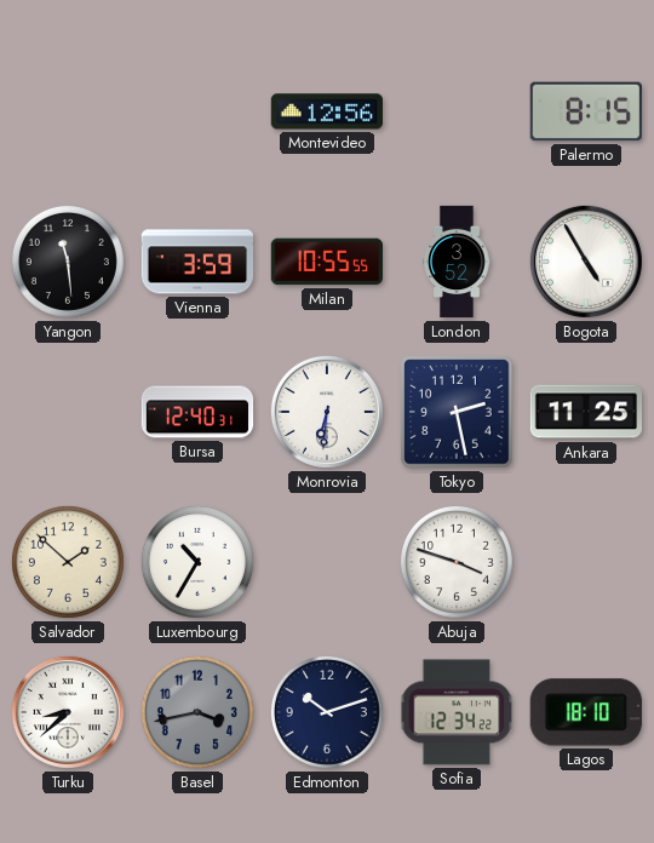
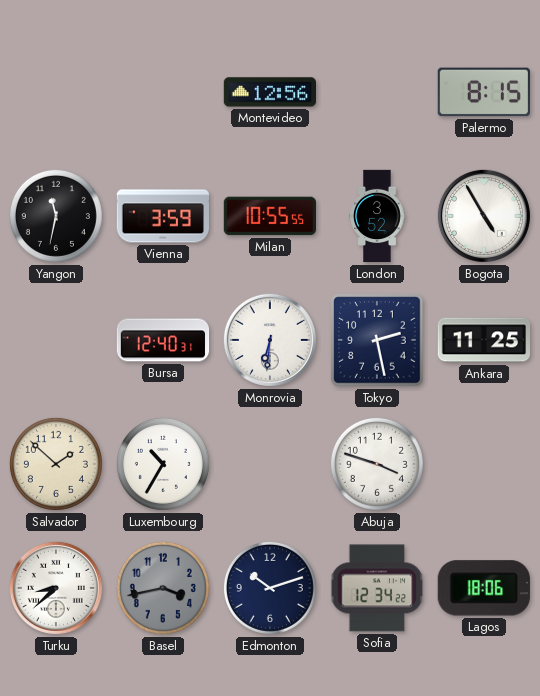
Yangon: 11:29 -> 11:32
Lagos: 18:10 -> 18:06
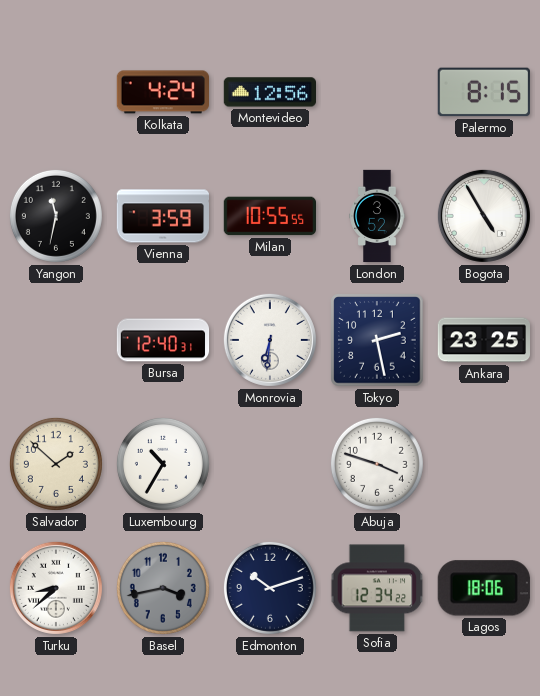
Kolkata: none -> 4:24
Ankara: 11:25 -> 23:25
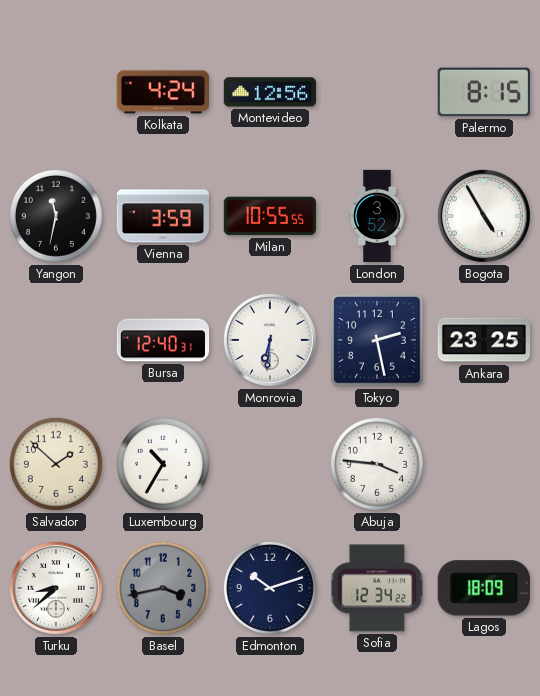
Abuja: 3:48 -> 3:46
Lagos: 18:06 -> 18:09
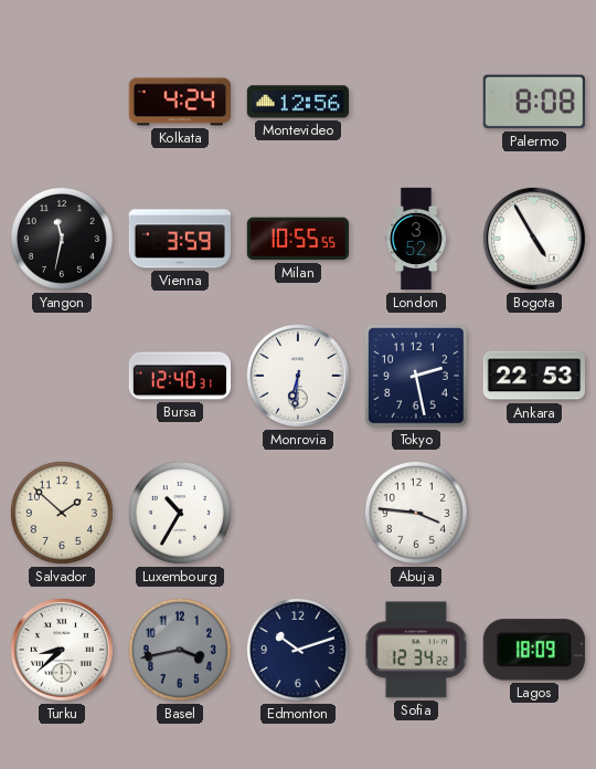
Palermo: 8:15 -> 8:08
Ankara: 23:25 -> 22:53
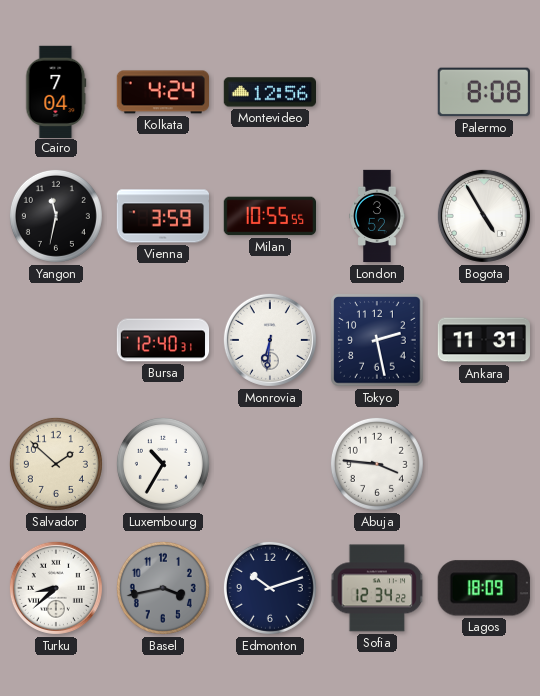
Cairo: none -> 7:04
Ankara: 22:53 -> 11:31
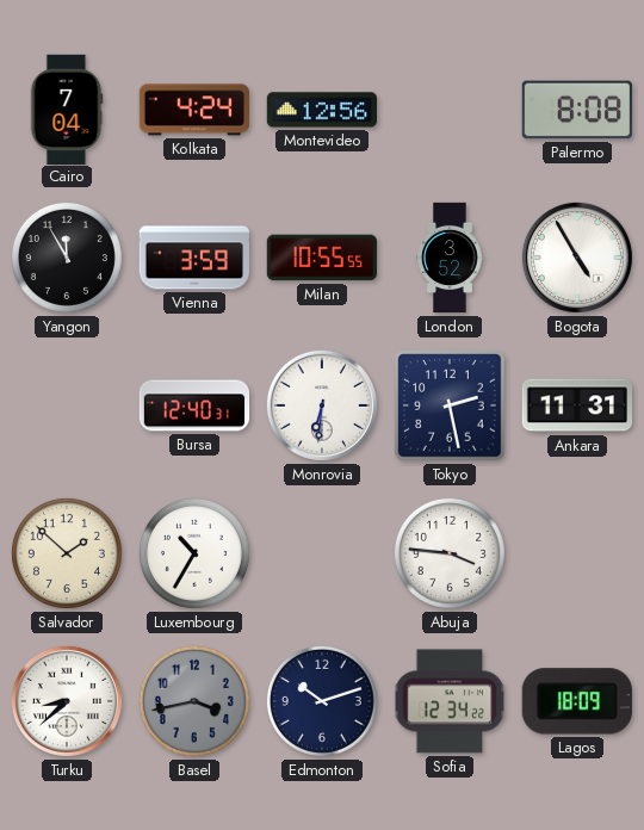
Yangon: 11:32 -> 11:55
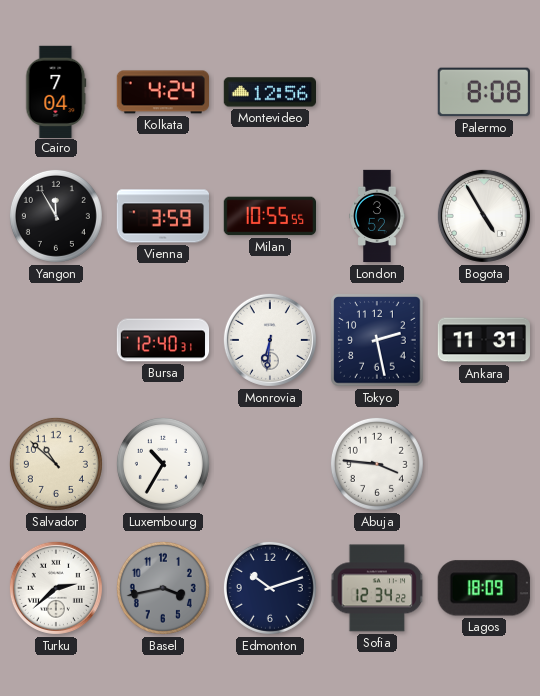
Salvador: 1:52 -> 10:52
Turku: 8:38 -> 2:38
